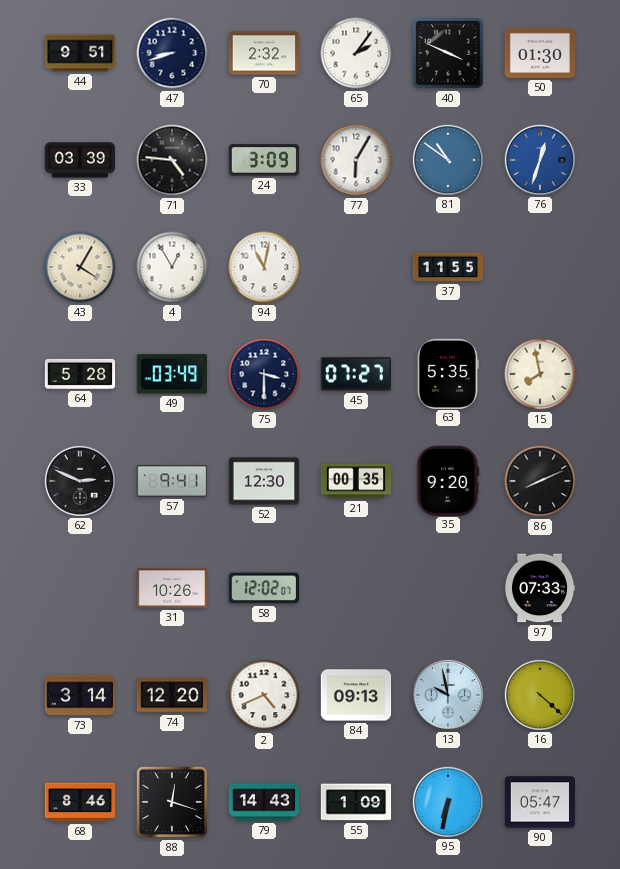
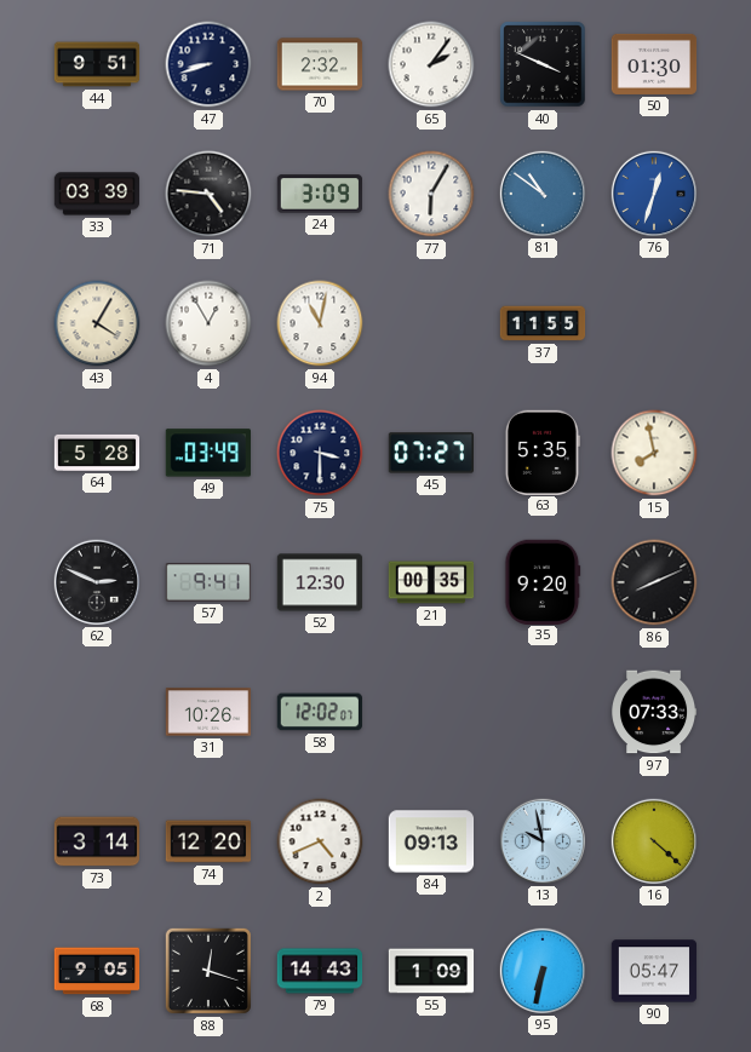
68: 8:46 -> 9:05
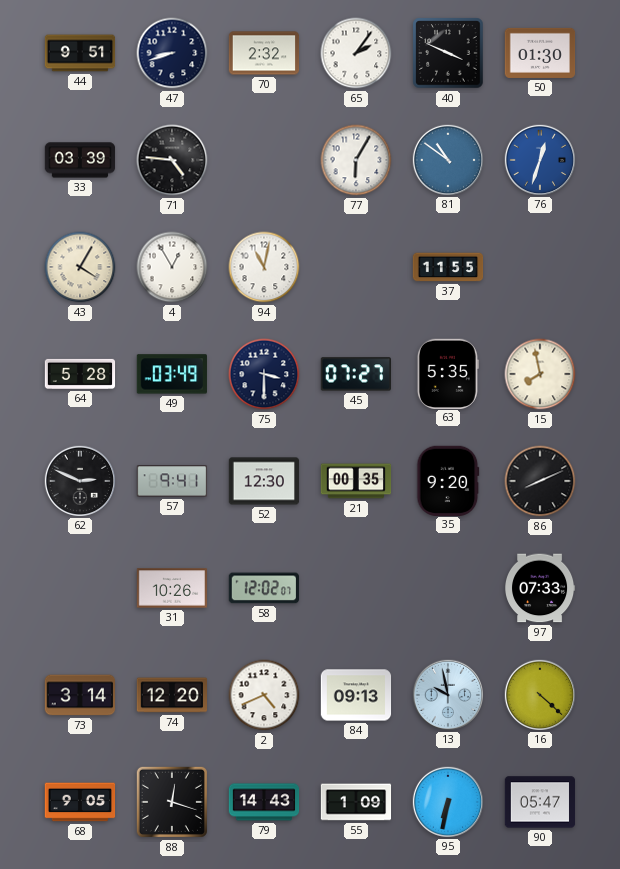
24: 3:09 -> none
